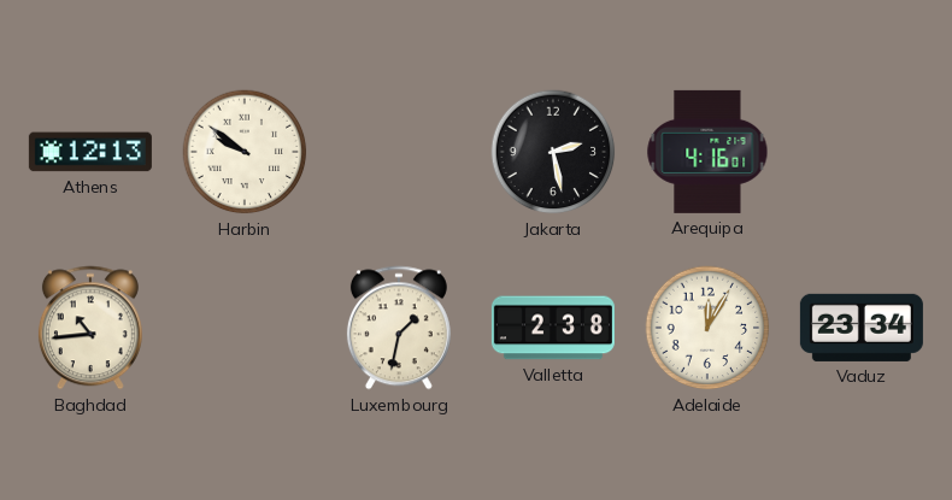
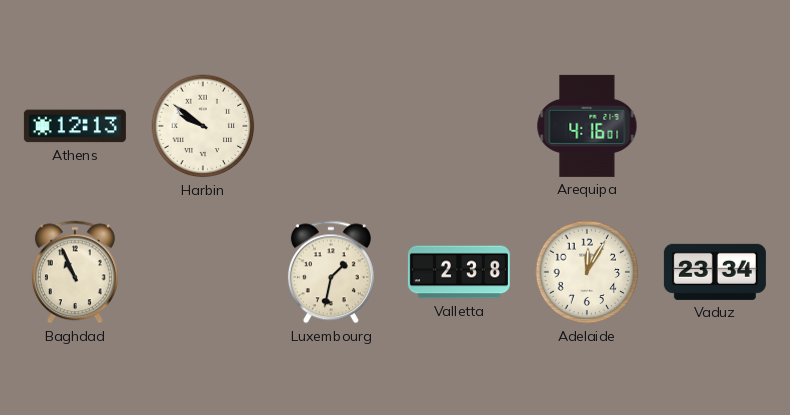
Jakarta: 2:28 -> none
Baghdad: 10:44 -> 10:56
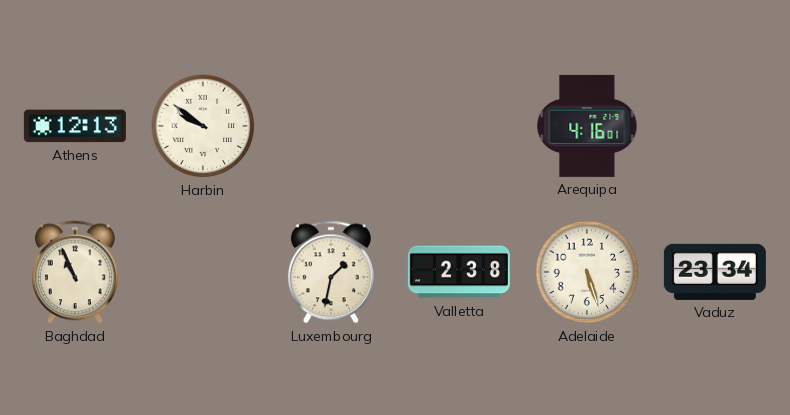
Adelaide: 12:05 -> 5:27
